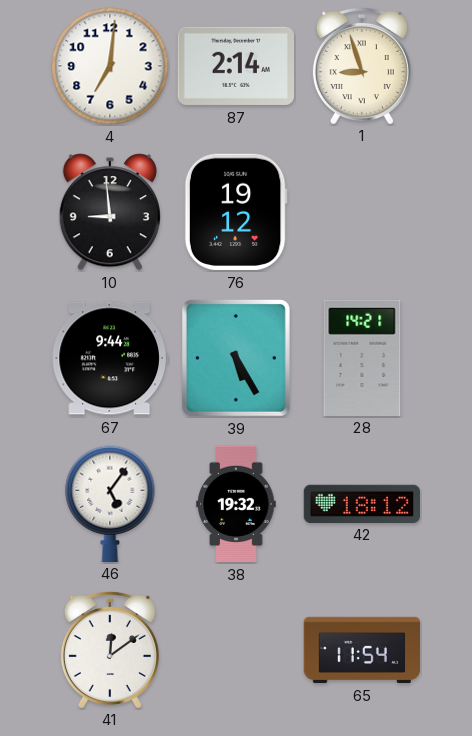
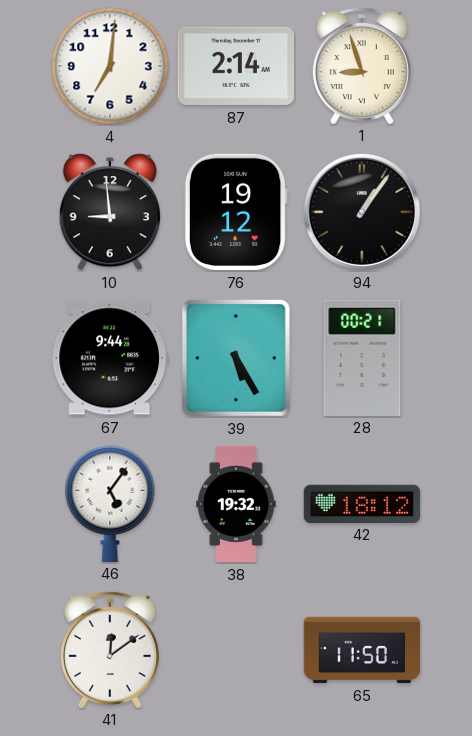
94: none -> 1:06
28: 14:21 -> 00:21
65: 11:54 -> 11:50
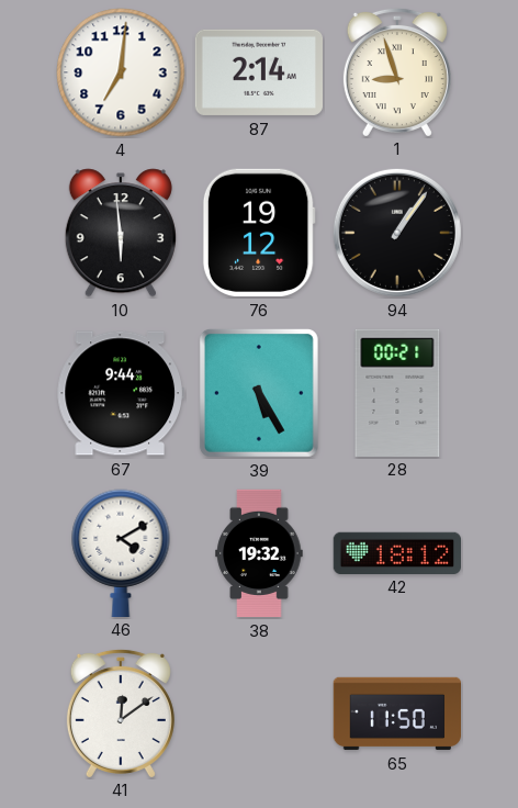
10: 8:59 -> 5:59
46: 5:06 -> 4:10
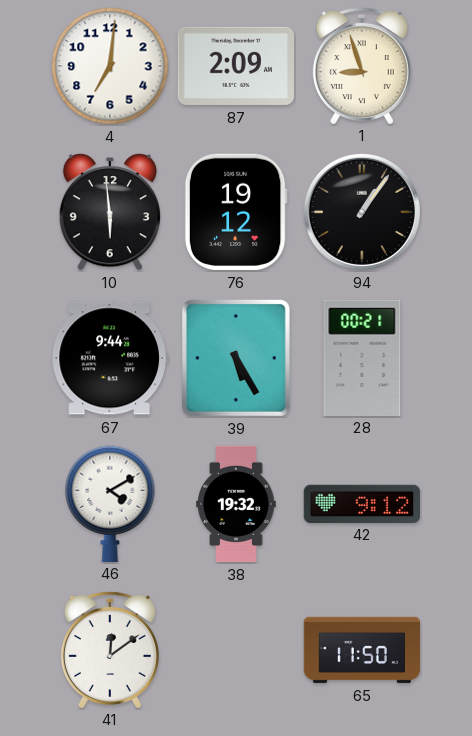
87: 2:14 -> 2:09
42: 18:12 -> 9:12
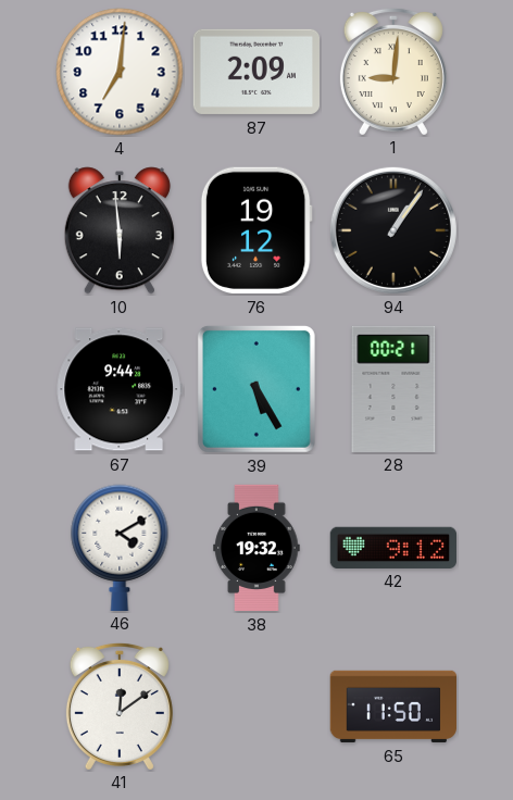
1: 8:57 -> 9:01
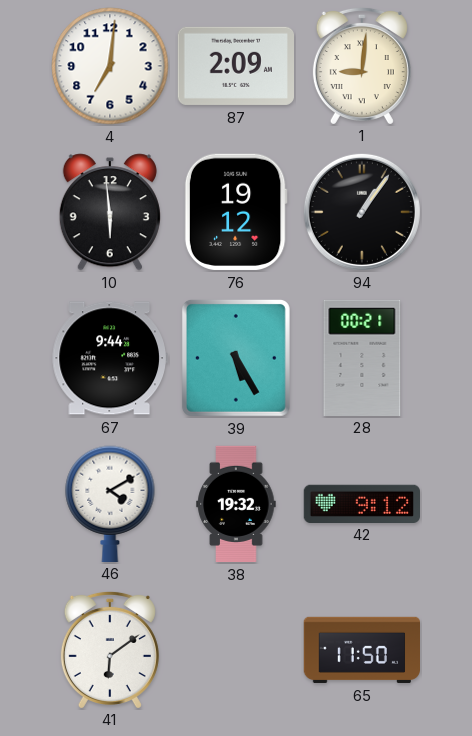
41: 12:09 -> 6:09
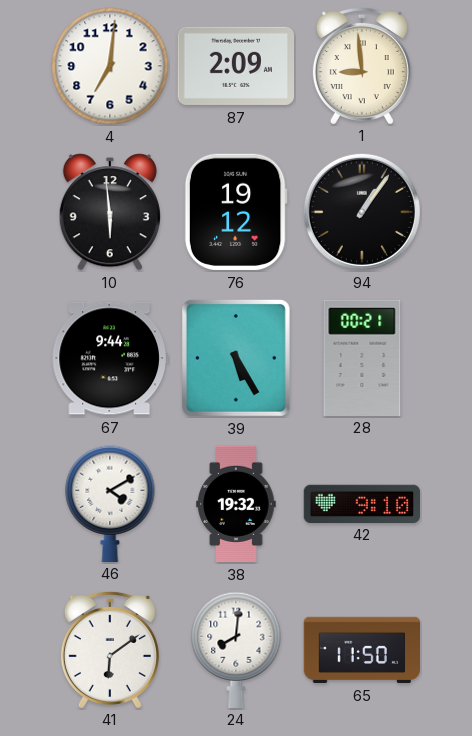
1: 9:01 -> 8:59
42: 9:12 -> 9:10
24: none -> 8:01
